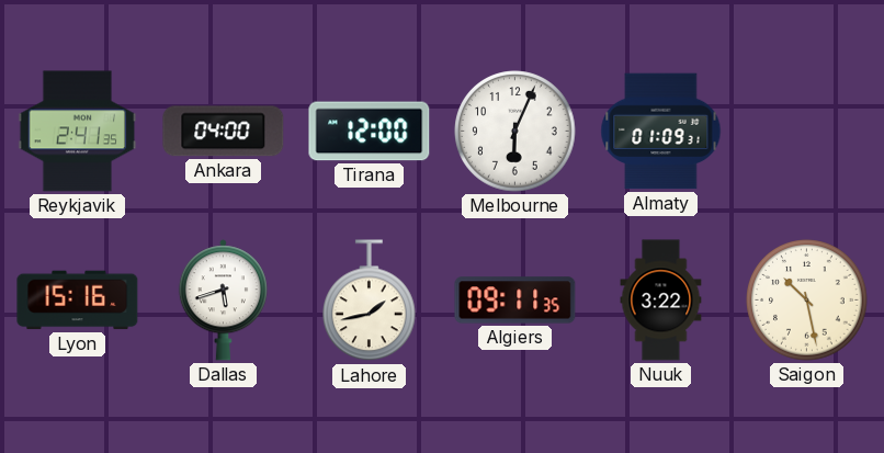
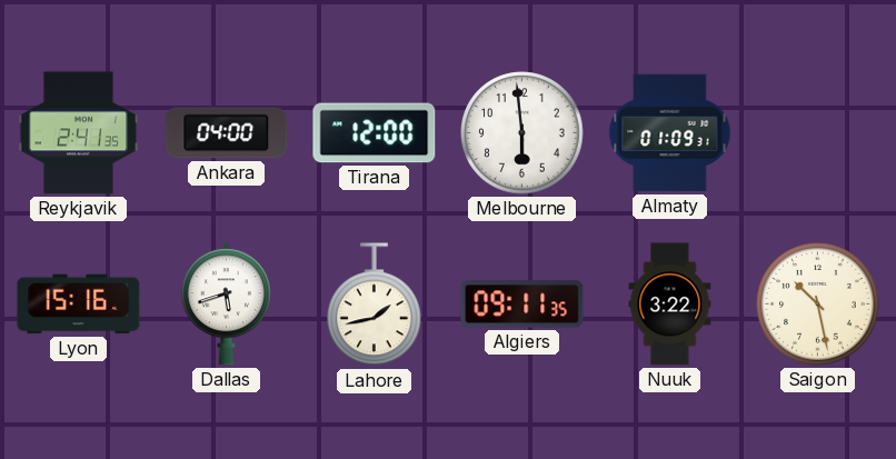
Melbourne: 6:04 -> 5:59
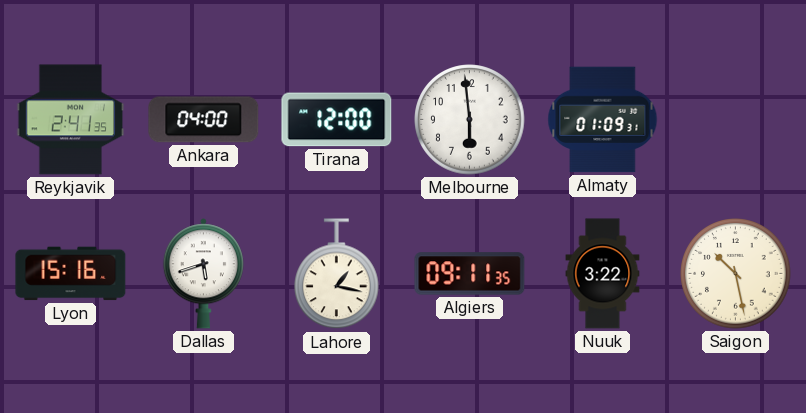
Lahore: 1:43 -> 1:17
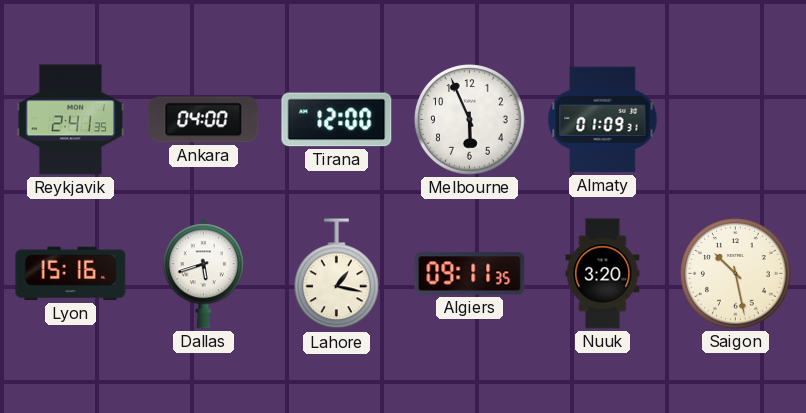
Melbourne: 5:59 -> 5:56
Nuuk: 3:22 -> 3:20
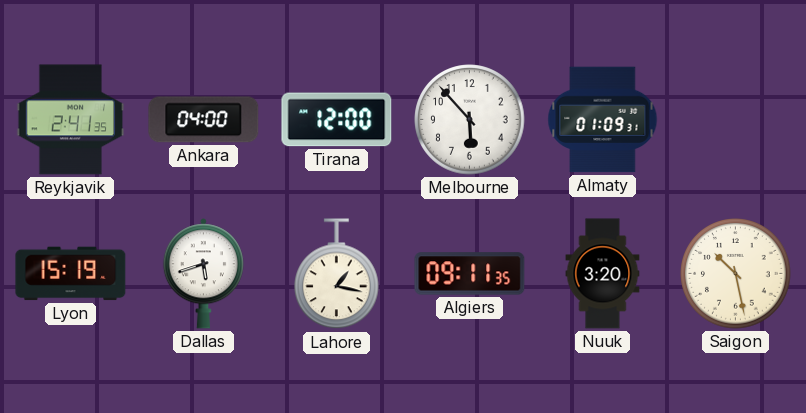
Melbourne: 5:56 -> 5:53
Lyon: 15:16 -> 15:19
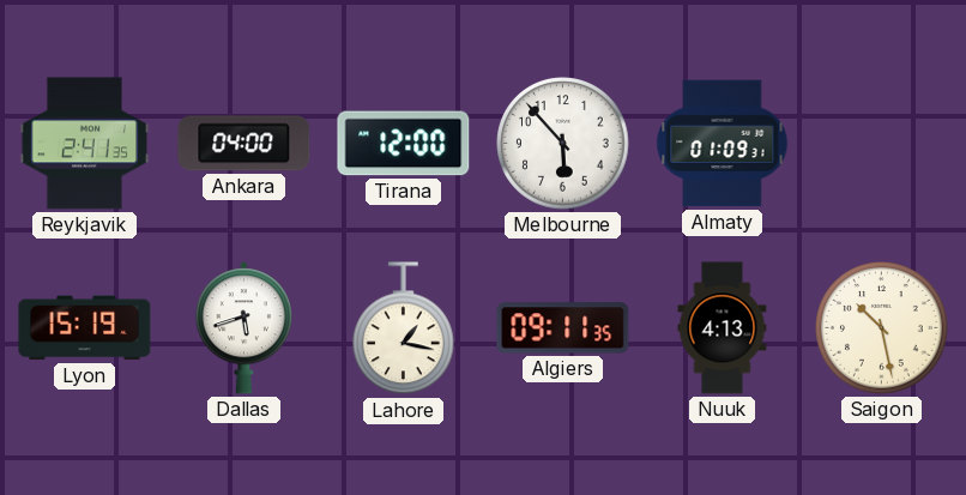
Nuuk: 3:20 -> 4:13
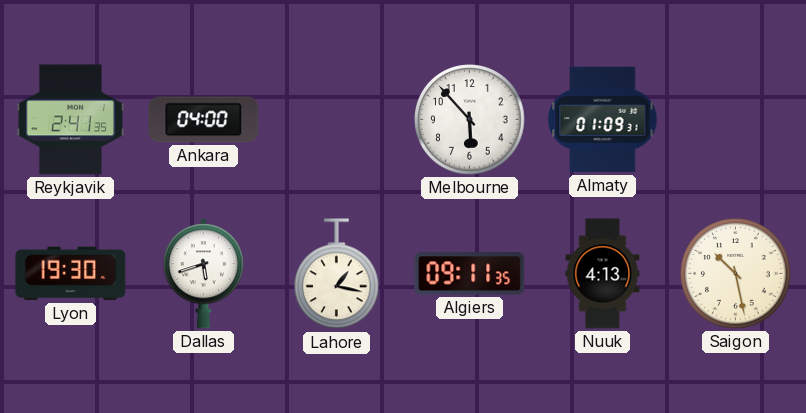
Tirana: 12:00 -> none
Lyon: 15:19 -> 19:30
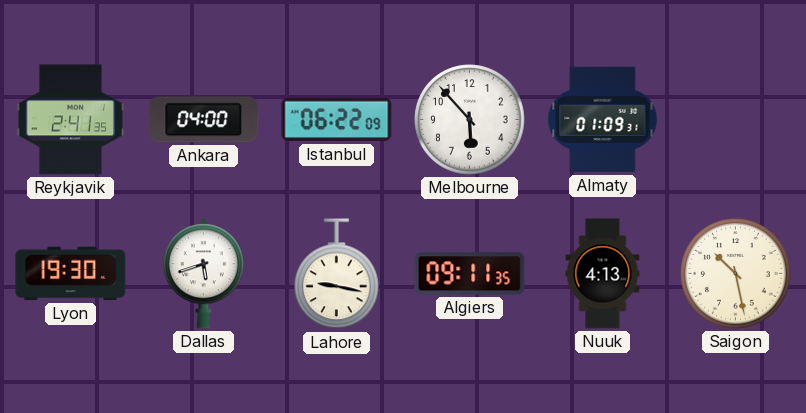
Istanbul: none -> 06:22
Lahore: 1:17 -> 9:17
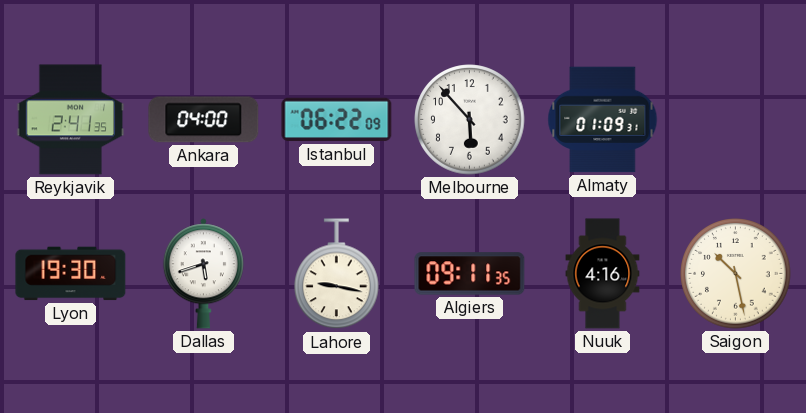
Nuuk: 4:13 -> 4:16
